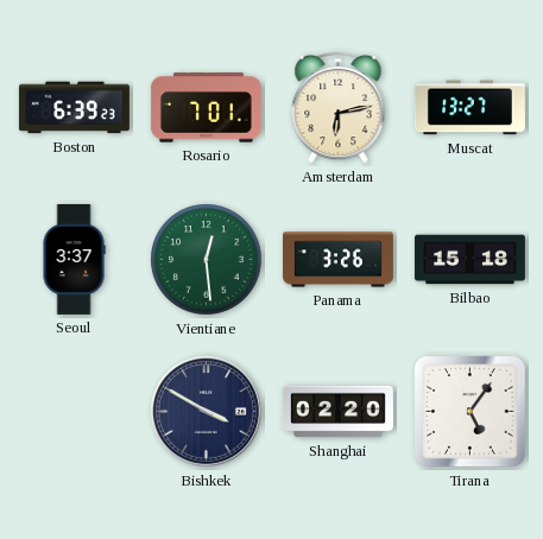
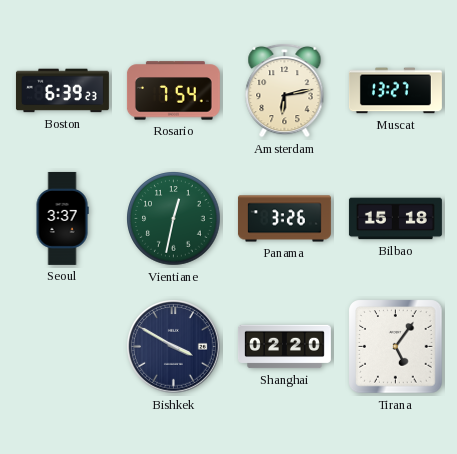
Rosario: 7:01 -> 7:54
Vientiane: 12:29 -> 12:32
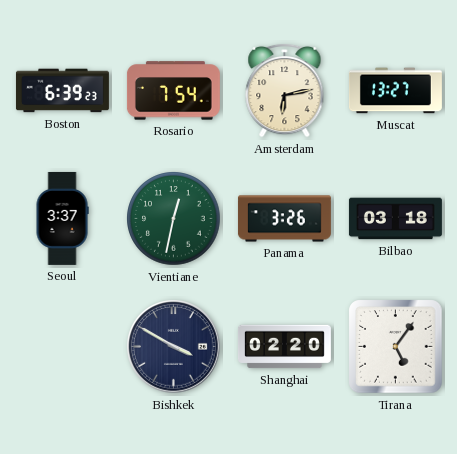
Bilbao: 15:18 -> 03:18
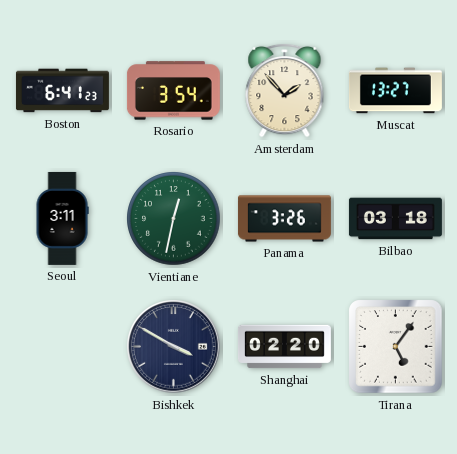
Boston: 6:39 -> 6:41
Rosario: 7:54 -> 3:54
Amsterdam: 6:13 -> 1:53
Seoul: 3:37 -> 3:11
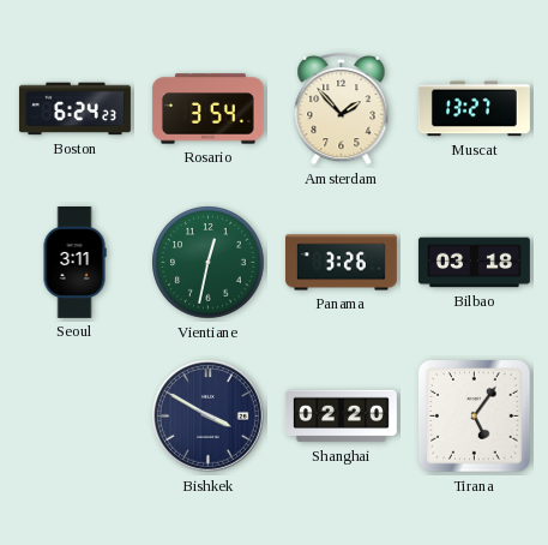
Boston: 6:41 -> 6:24
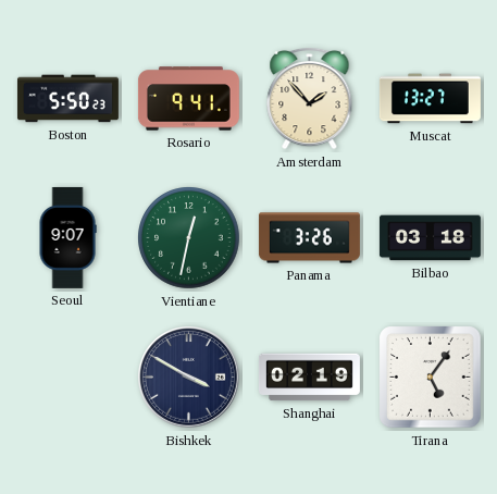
Boston: 6:24 -> 5:50
Rosario: 3:54 -> 9:41
Seoul: 3:11 -> 9:07
Shanghai: 02:20 -> 02:19
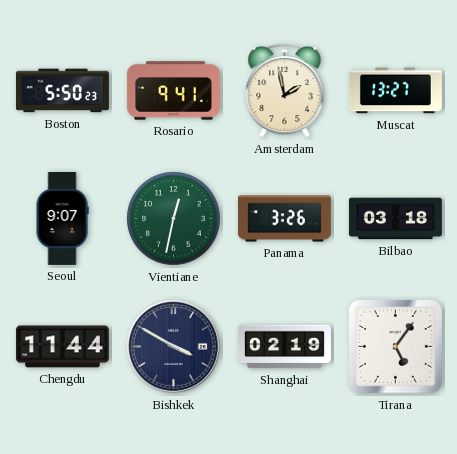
Amsterdam: 1:53 -> 1:58
Chengdu: none -> 11:44
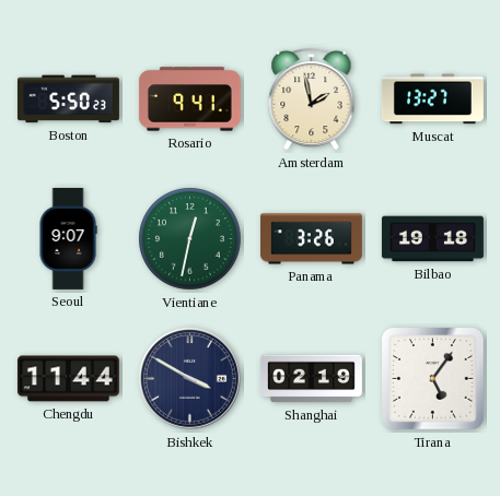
Bilbao: 03:18 -> 19:18
